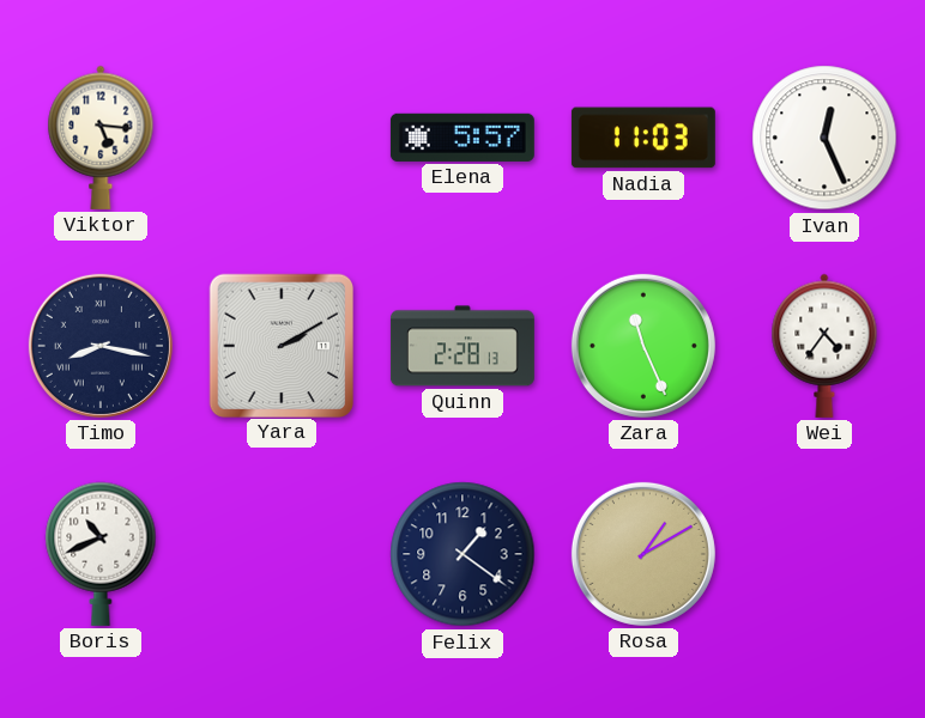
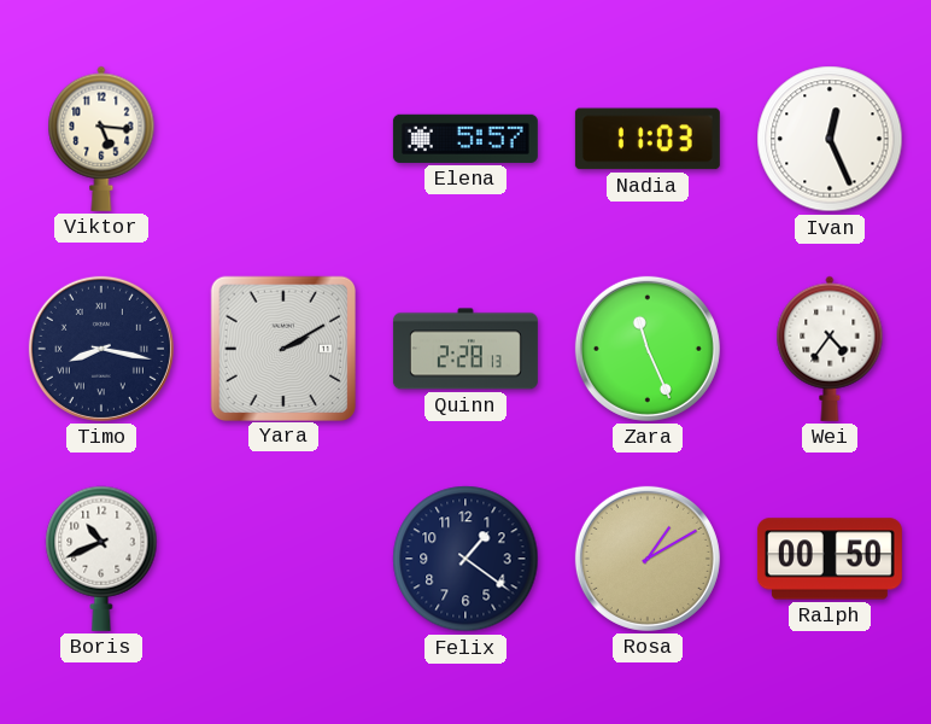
Ralph: none -> 00:50
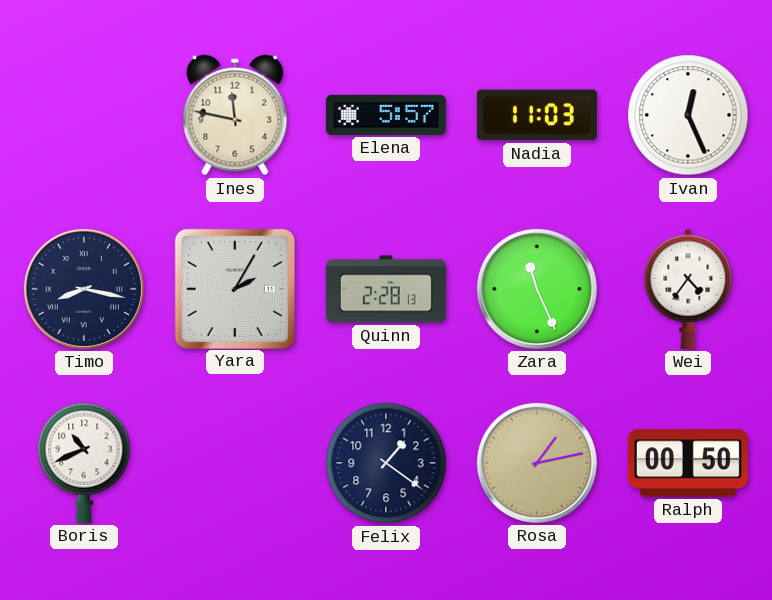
Viktor: 5:16 -> none
Ines: none -> 11:47
Yara: 2:10 -> 2:05
Rosa: 1:10 -> 1:13
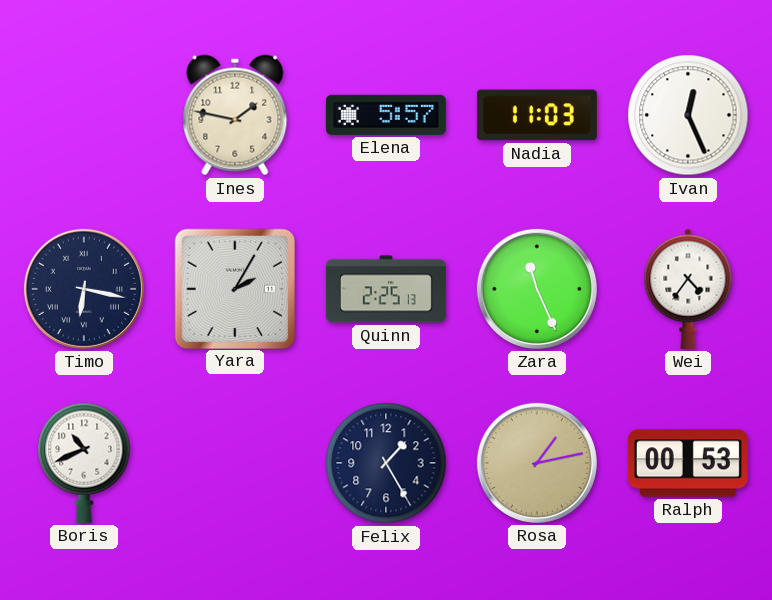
Ines: 11:47 -> 1:47
Timo: 8:17 -> 6:17
Quinn: 2:28 -> 2:25
Felix: 1:21 -> 1:25
Ralph: 00:50 -> 00:53
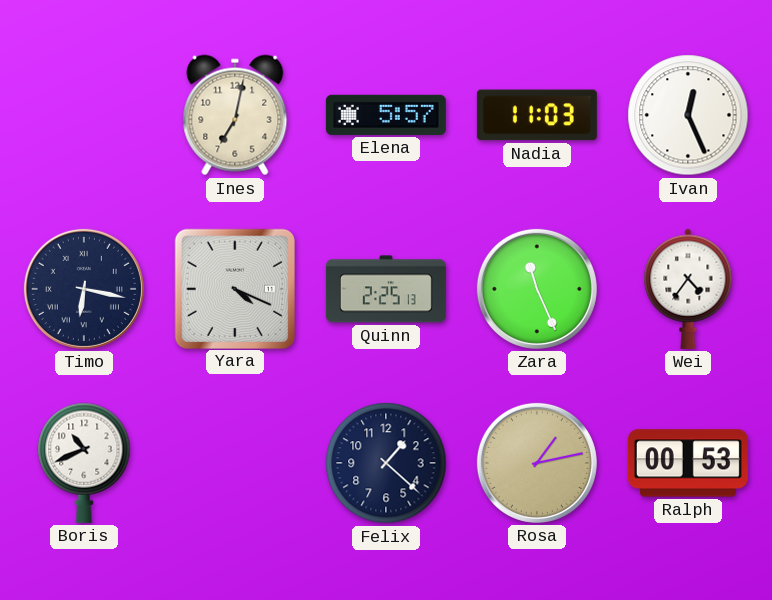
Ines: 1:47 -> 7:02
Yara: 2:05 -> 4:19
Felix: 1:25 -> 1:22
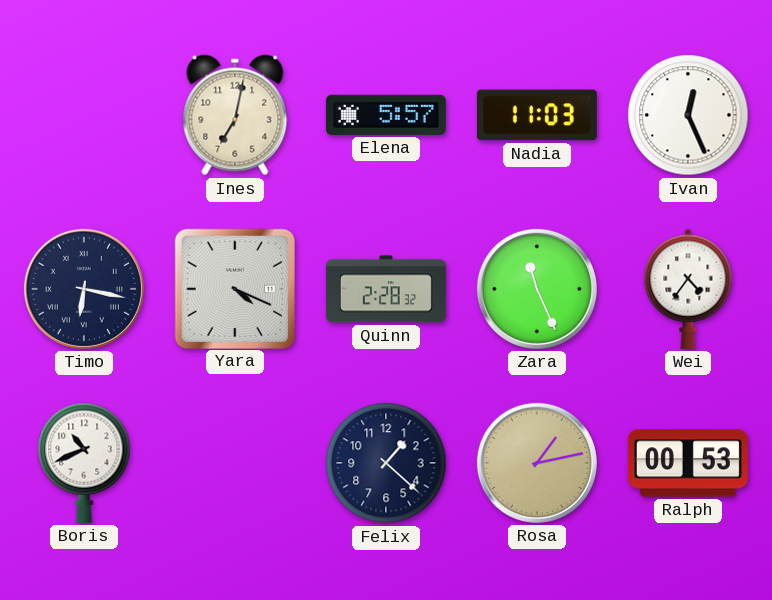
Quinn: 2:25 -> 2:28
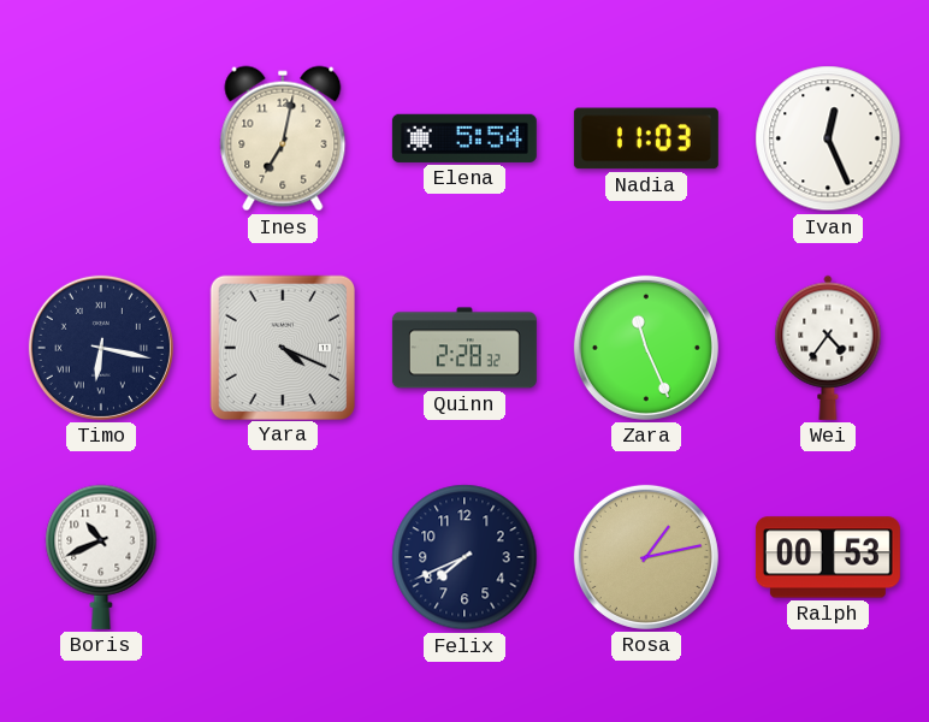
Elena: 5:57 -> 5:54
Felix: 1:22 -> 7:41
